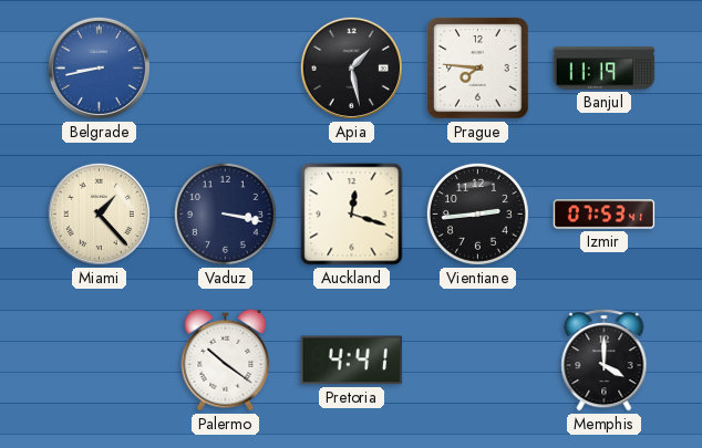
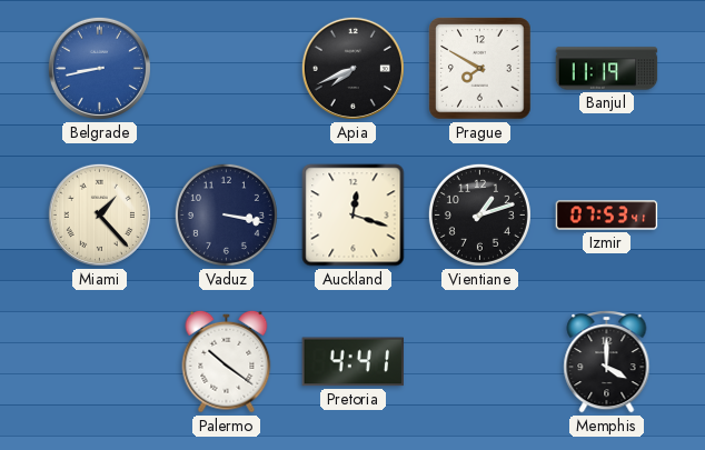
Apia: 1:28 -> 7:41
Prague: 7:46 -> 7:50
Vientiane: 2:44 -> 1:12
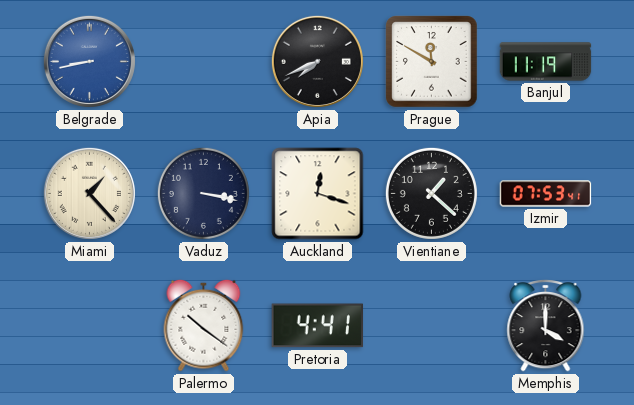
Prague: 7:50 -> 11:50
Vientiane: 1:12 -> 1:22
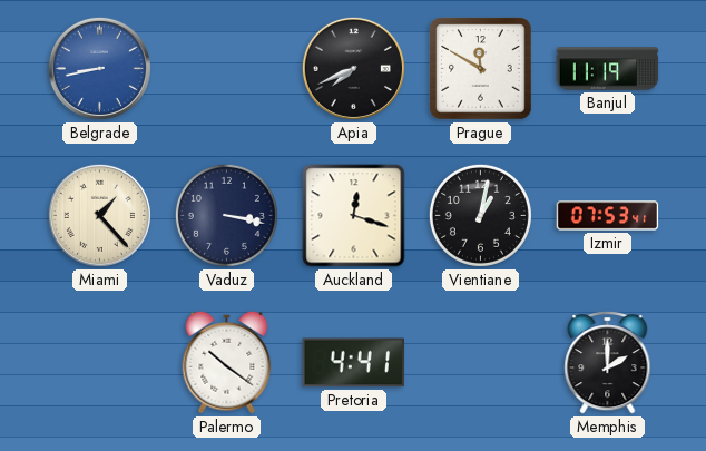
Vientiane: 1:22 -> 1:02
Memphis: 4:00 -> 2:00
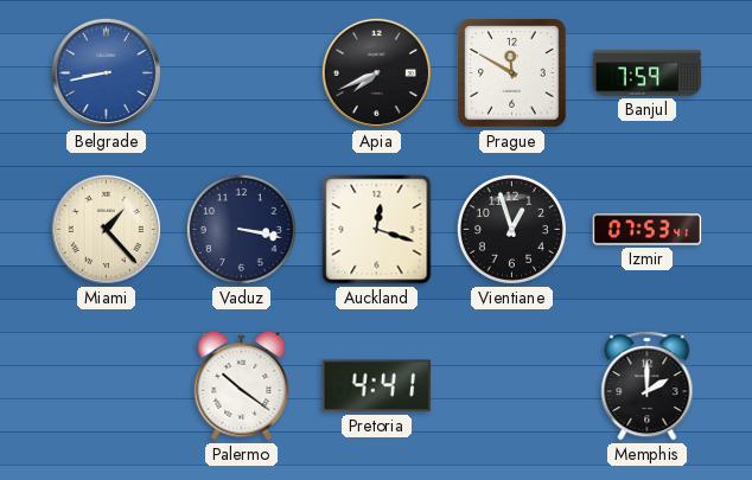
Banjul: 11:19 -> 7:59
Vientiane: 1:02 -> 12:57
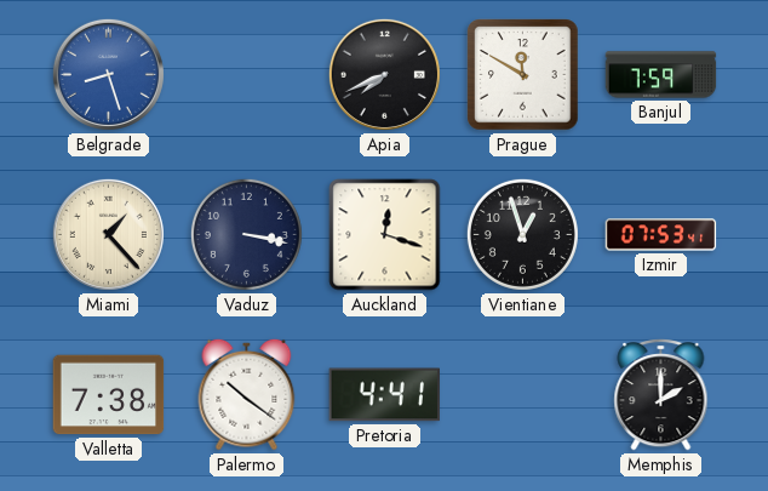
Belgrade: 8:43 -> 8:27
Valletta: none -> 7:38
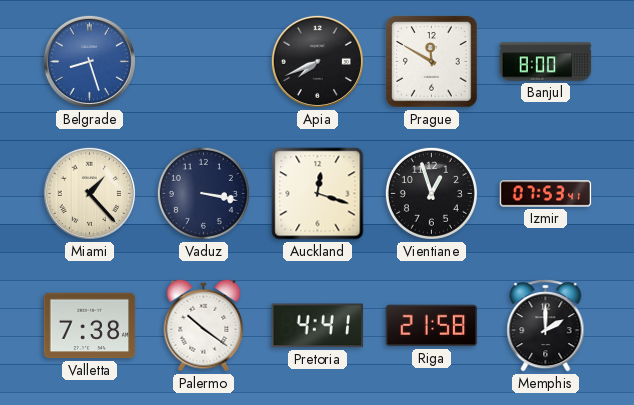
Banjul: 7:59 -> 8:00
Riga: none -> 21:58
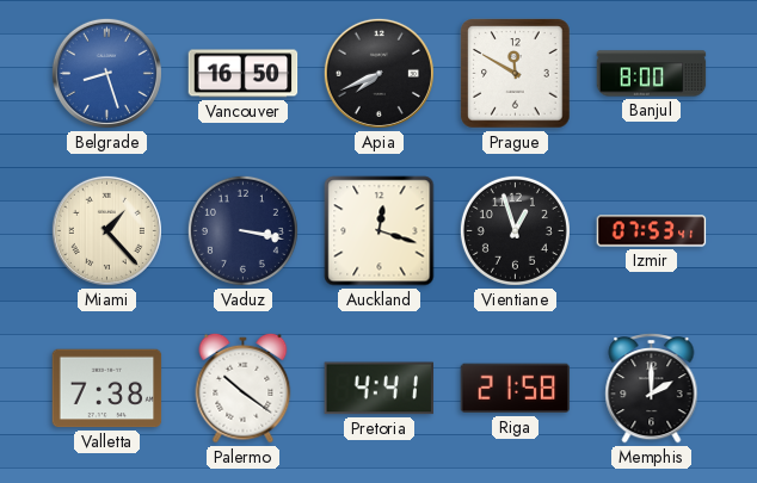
Vancouver: none -> 16:50
